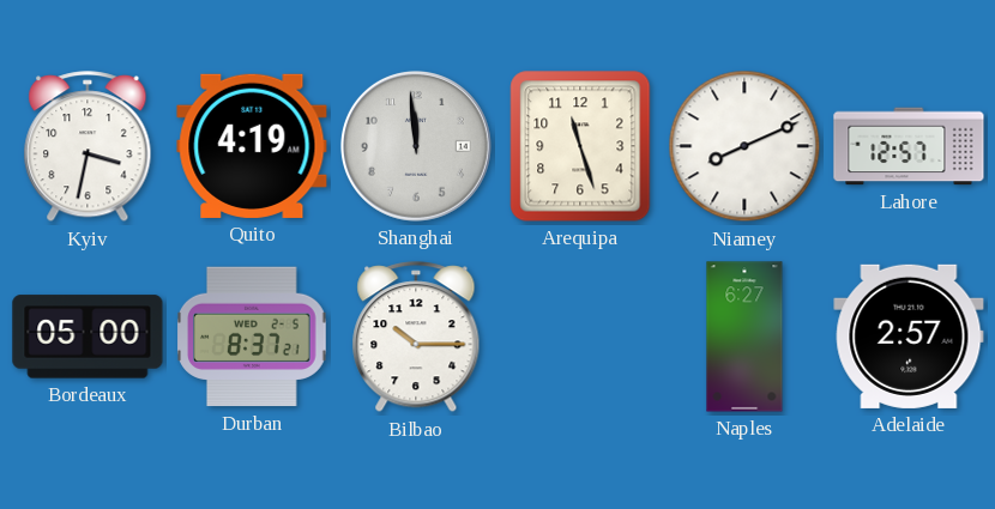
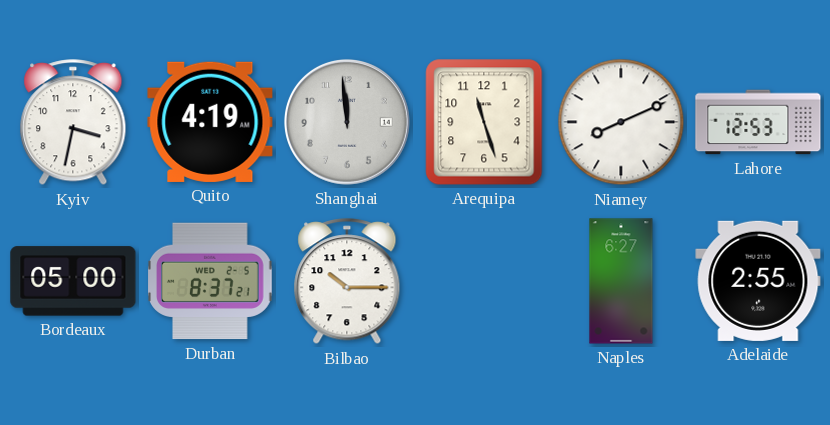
Lahore: 12:57 -> 12:53
Adelaide: 2:57 -> 2:55
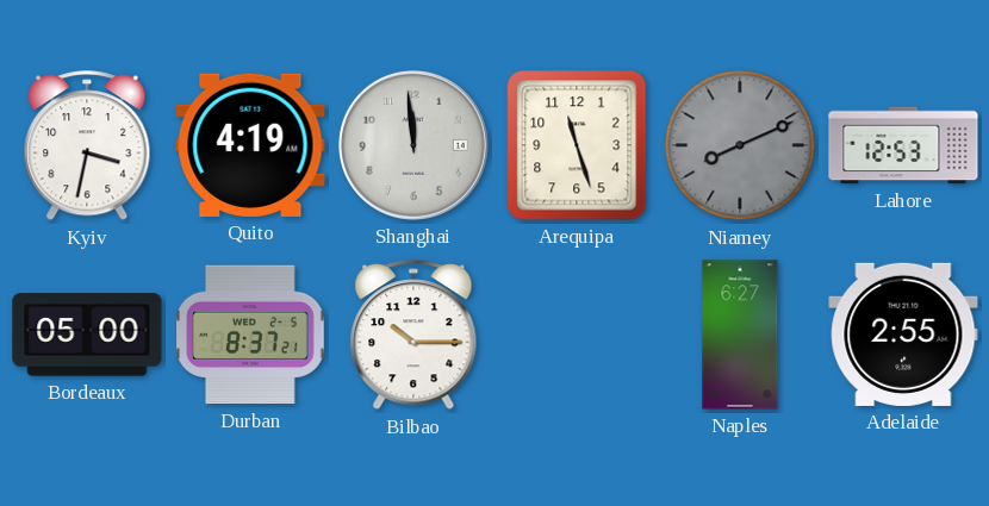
Niamey dial: white -> grey
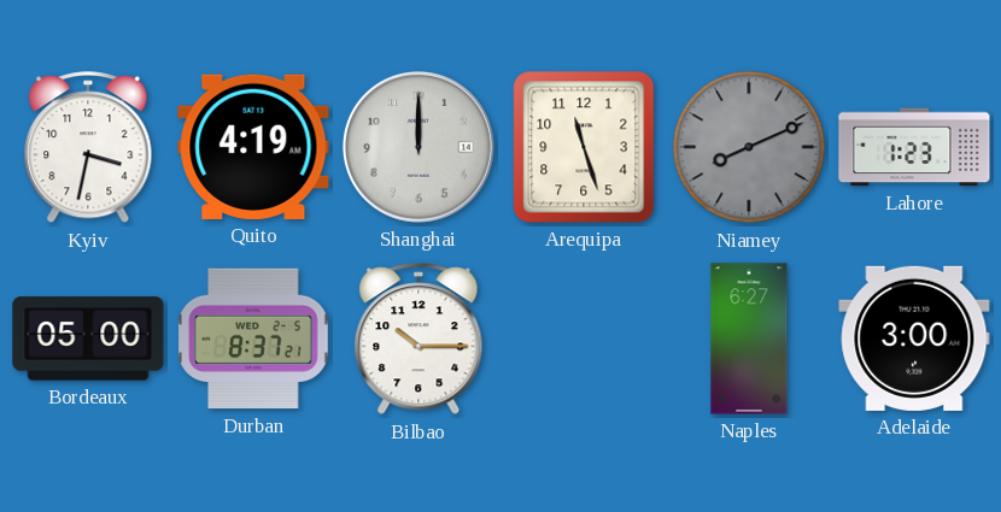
Shanghai: 11:59 -> 12:00
Lahore: 12:53 -> 1:23
Adelaide: 2:55 -> 3:00
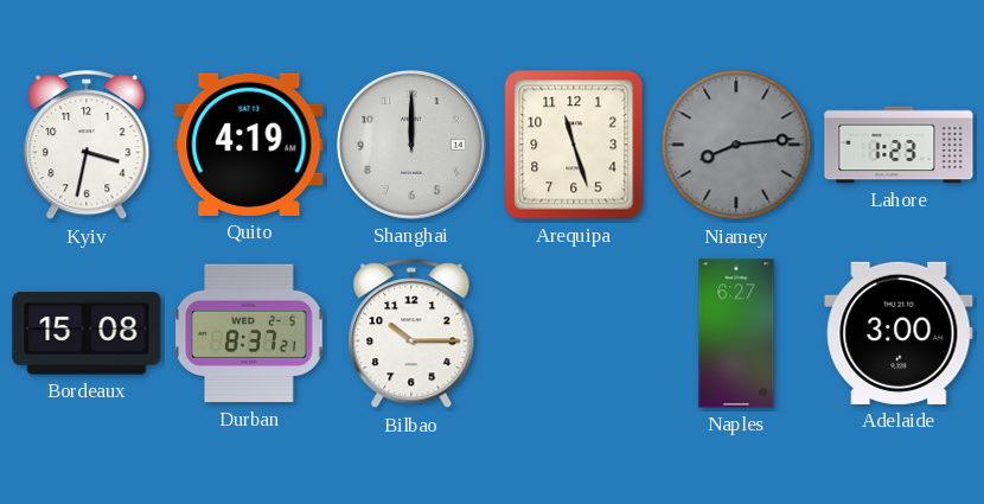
Niamey: 8:11 -> 8:14
Bordeaux: 05:00 -> 15:08
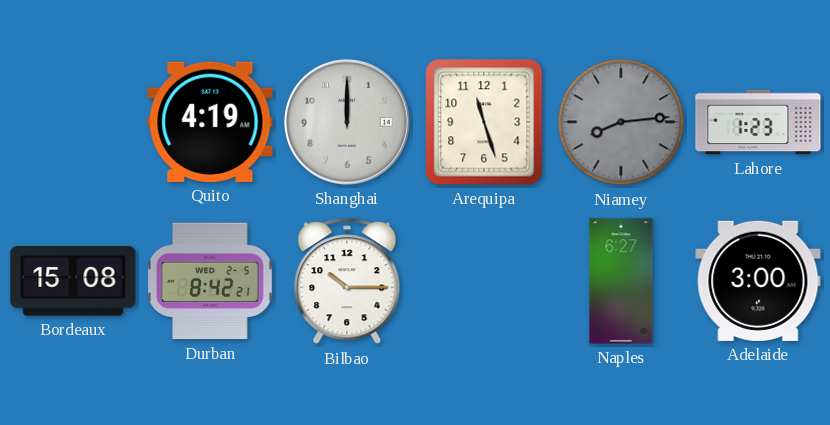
Kyiv: 3:32 -> none
Durban: 8:37 -> 8:42
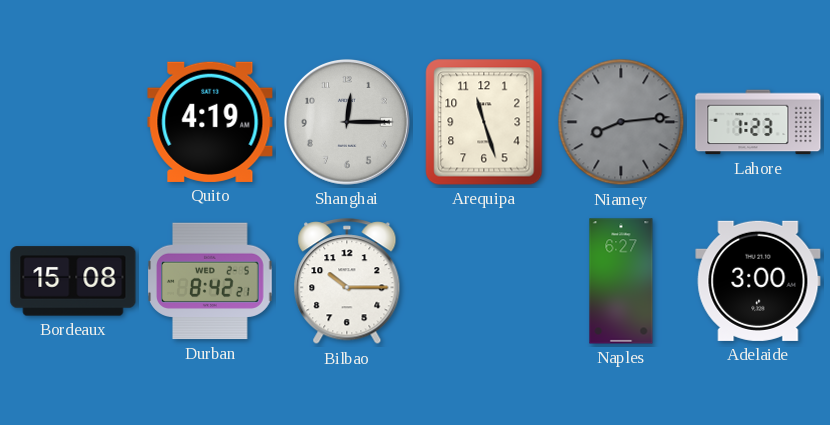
Shanghai: 12:00 -> 12:15
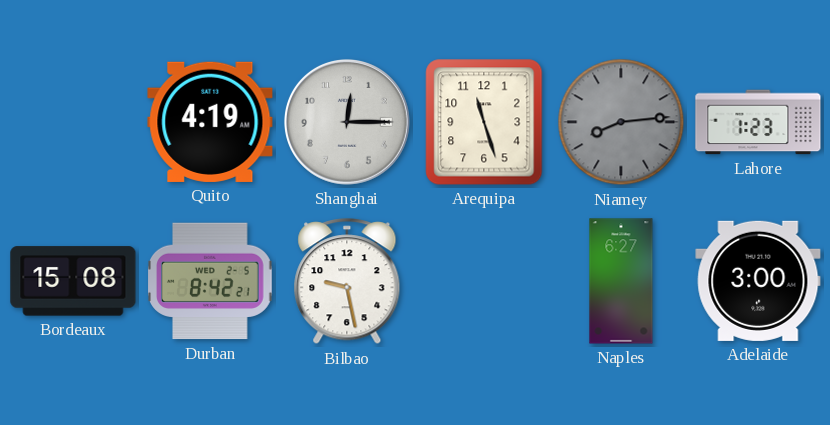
Bilbao: 10:15 -> 9:28
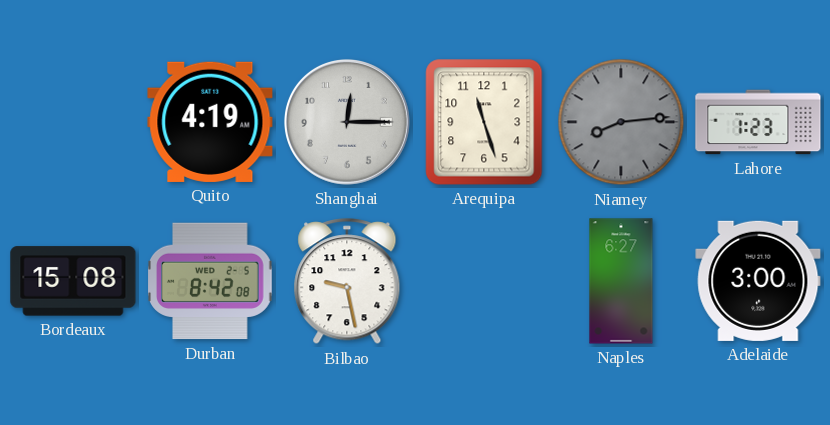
Durban: 8:42:21 -> 8:42:08
